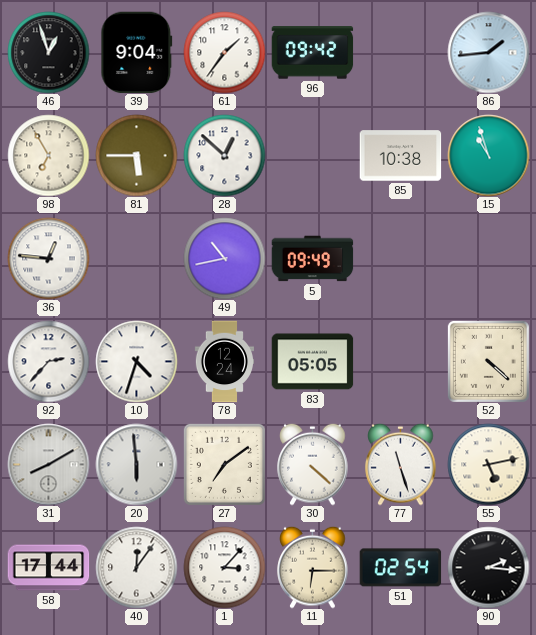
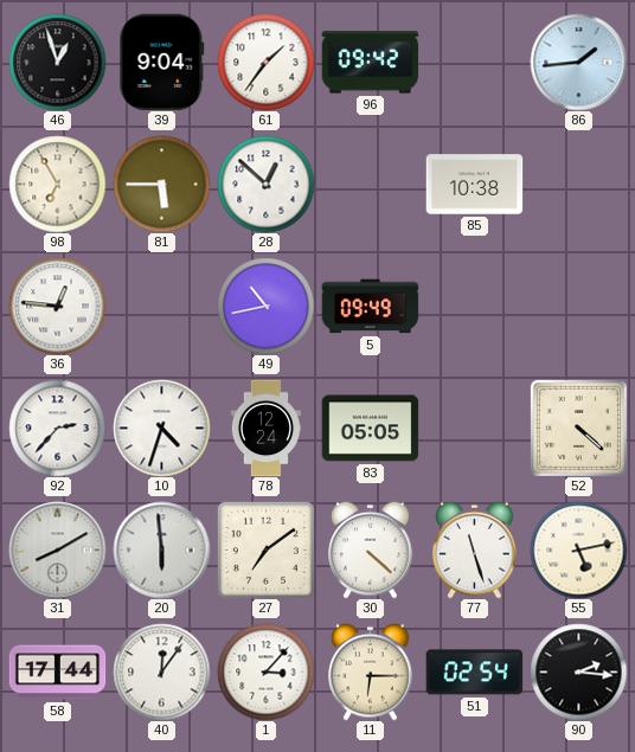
15: 10:57 -> none
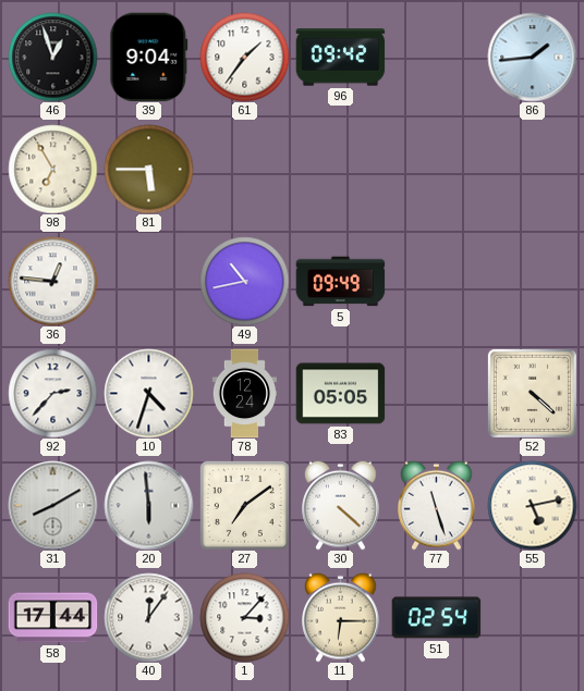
28: 12:52 -> none
85: 10:38 -> none
90: 2:16 -> none
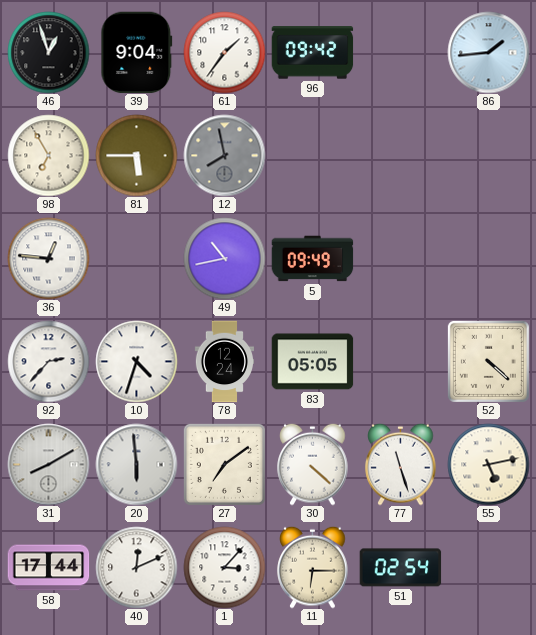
12: none -> 7:58
40: 12:06 -> 12:11
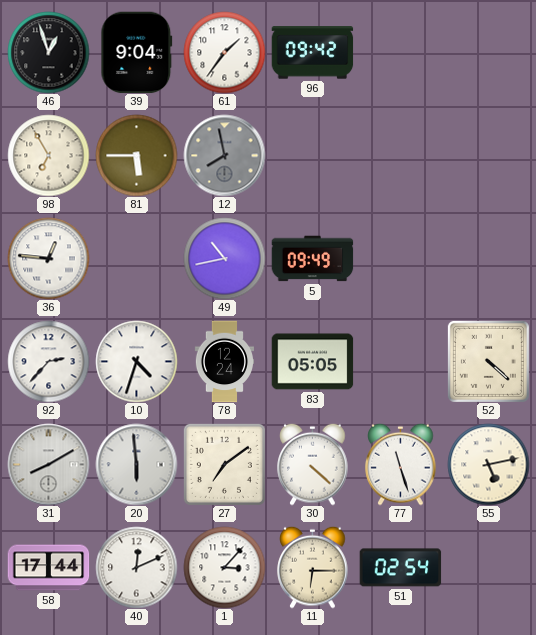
86: 1:44 -> none
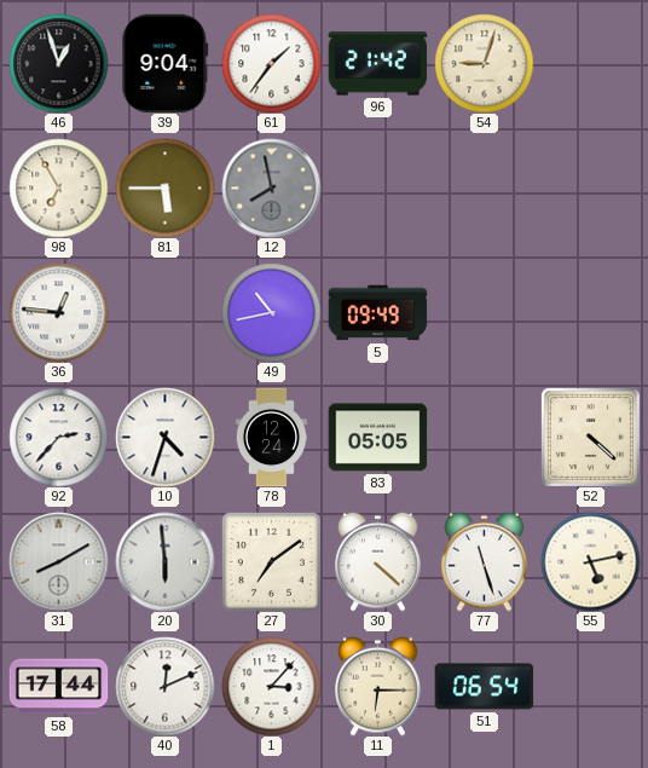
96: 09:42 -> 21:42
54: none -> 9:03
51: 02:54 -> 06:54
